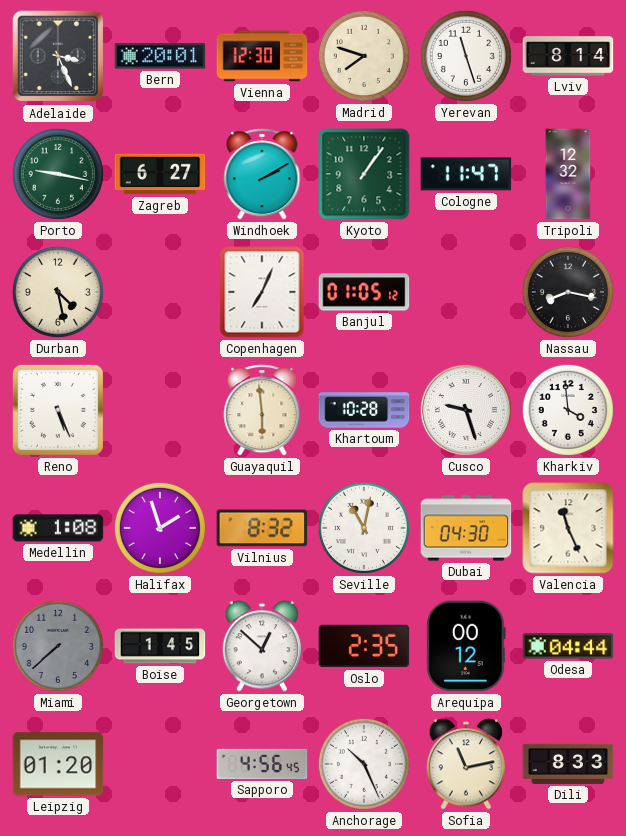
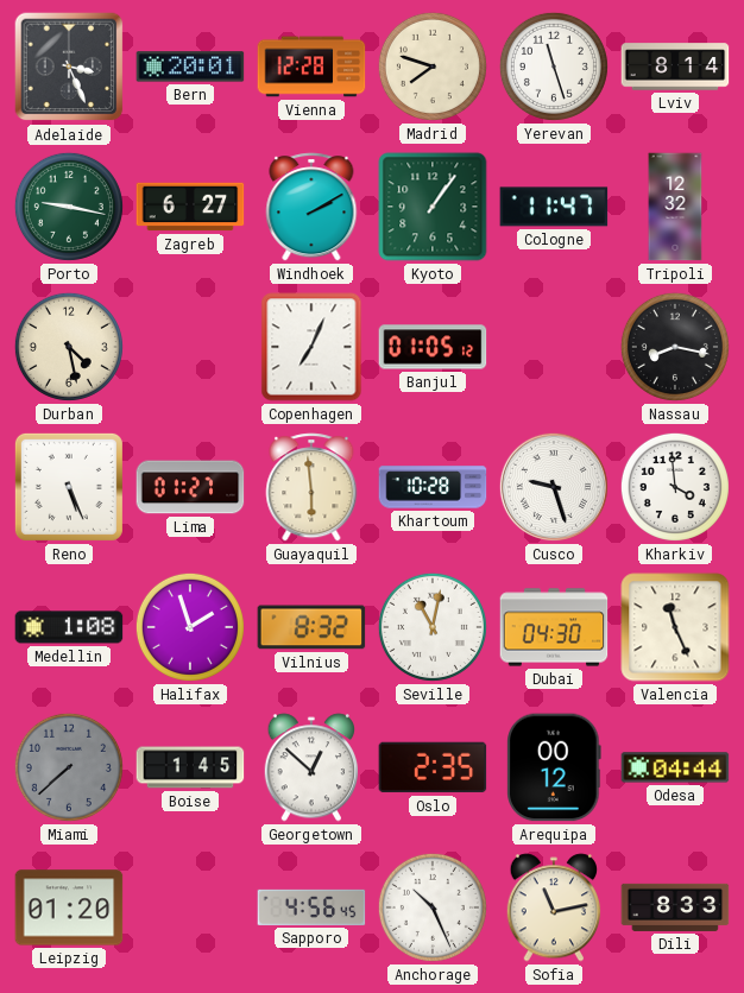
Vienna: 12:30 -> 12:28
Lima: none -> 01:27
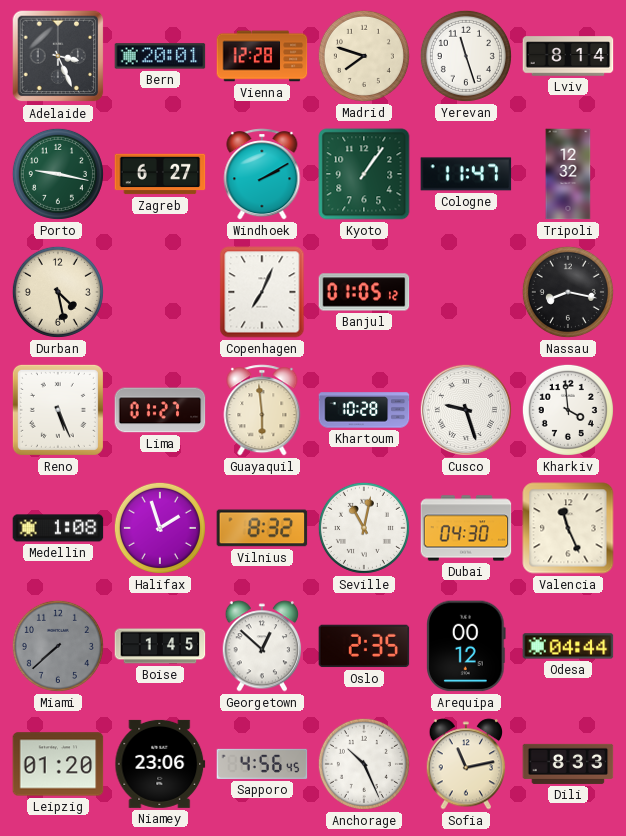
Niamey: none -> 23:06
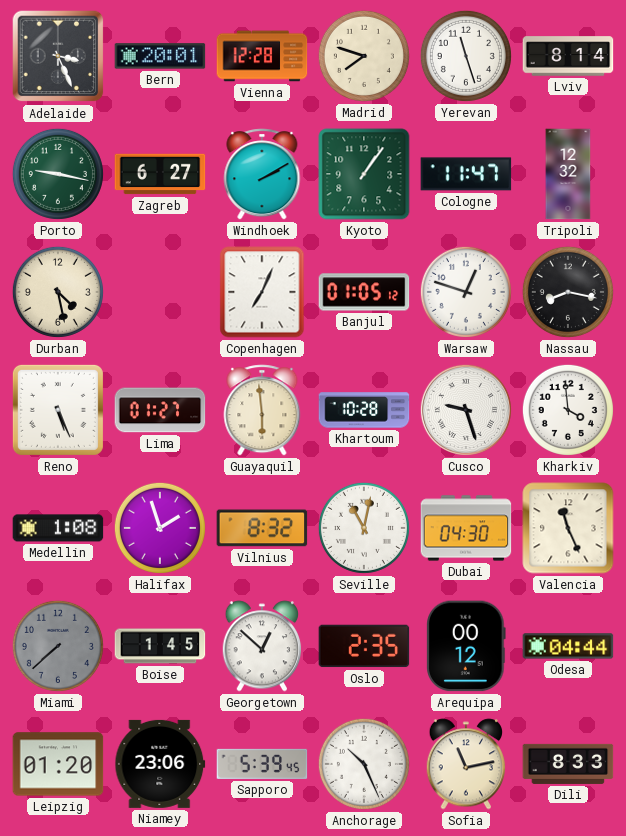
Warsaw: none -> 12:48
Sapporo: 4:56 -> 5:39
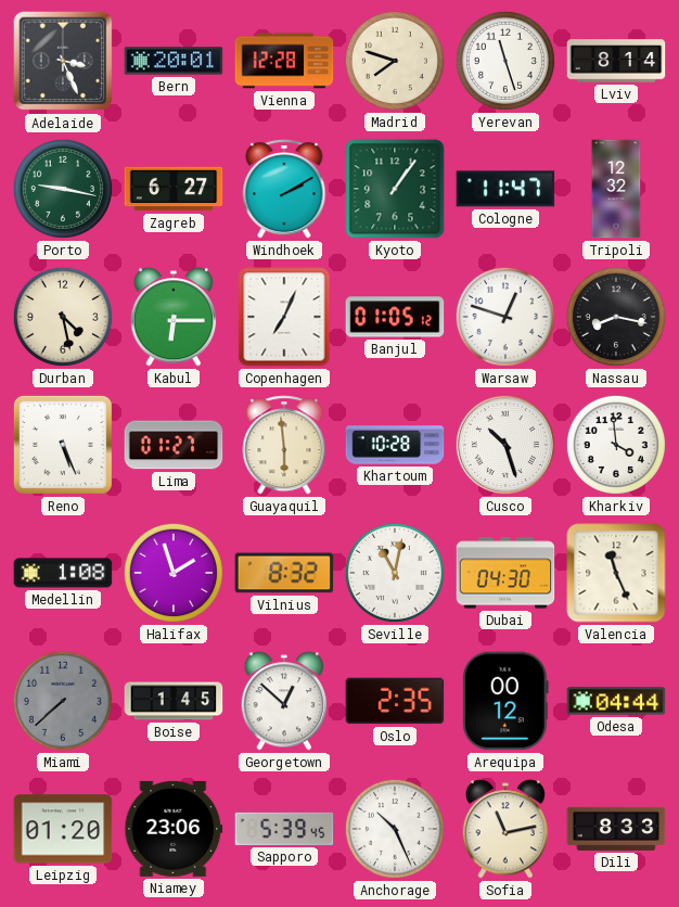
Kabul: none -> 6:15
Cusco: 9:27 -> 10:27
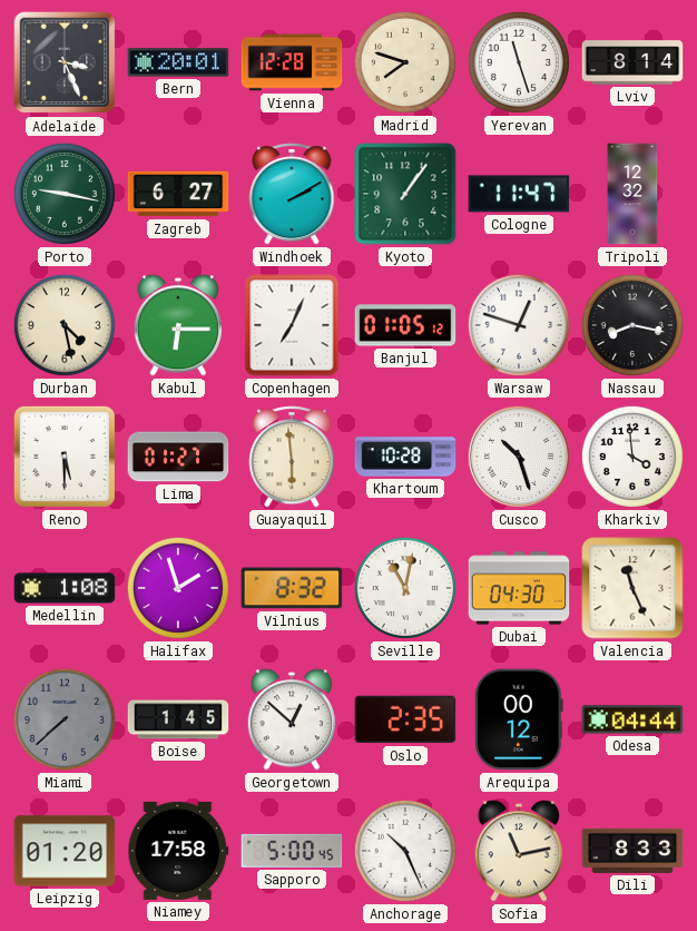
Reno: 5:26 -> 5:30
Niamey: 23:06 -> 17:58
Sapporo: 5:39 -> 5:00
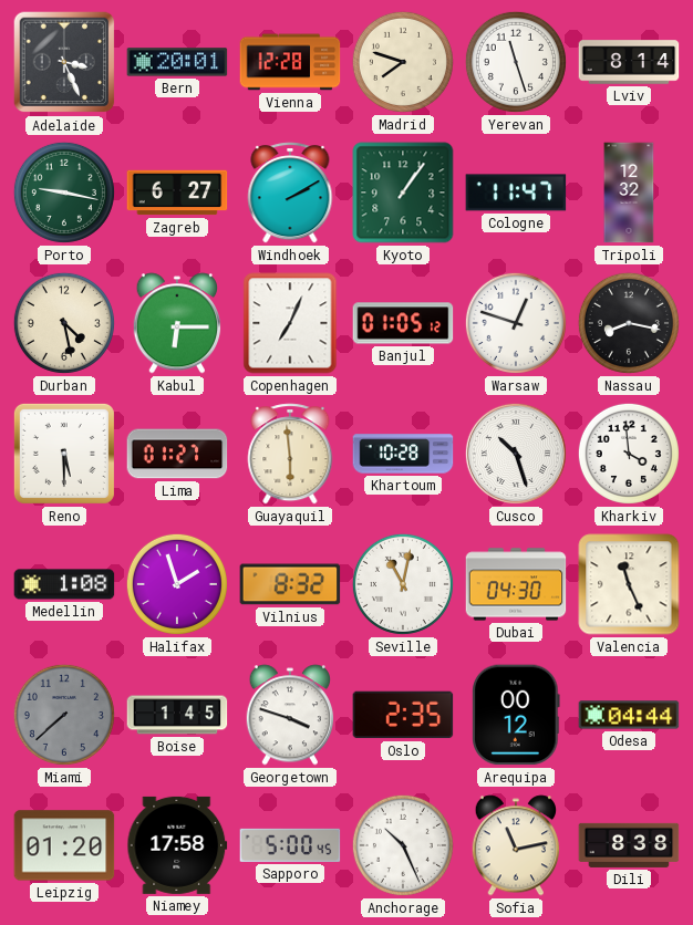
Georgetown: 12:52 -> 3:48
Dili: 8:33 -> 8:38
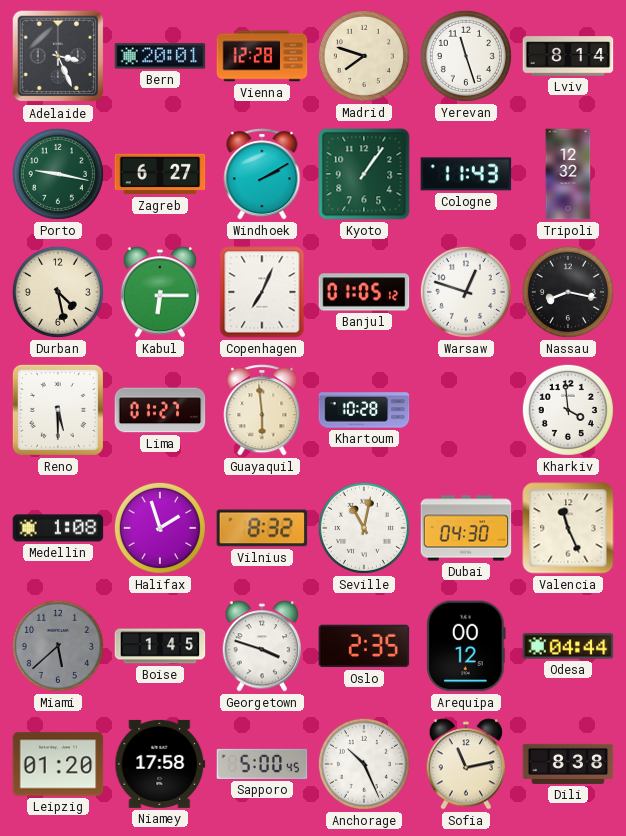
Cologne: 11:47 -> 11:43
Cusco: 10:27 -> none
Miami: 7:38 -> 5:38
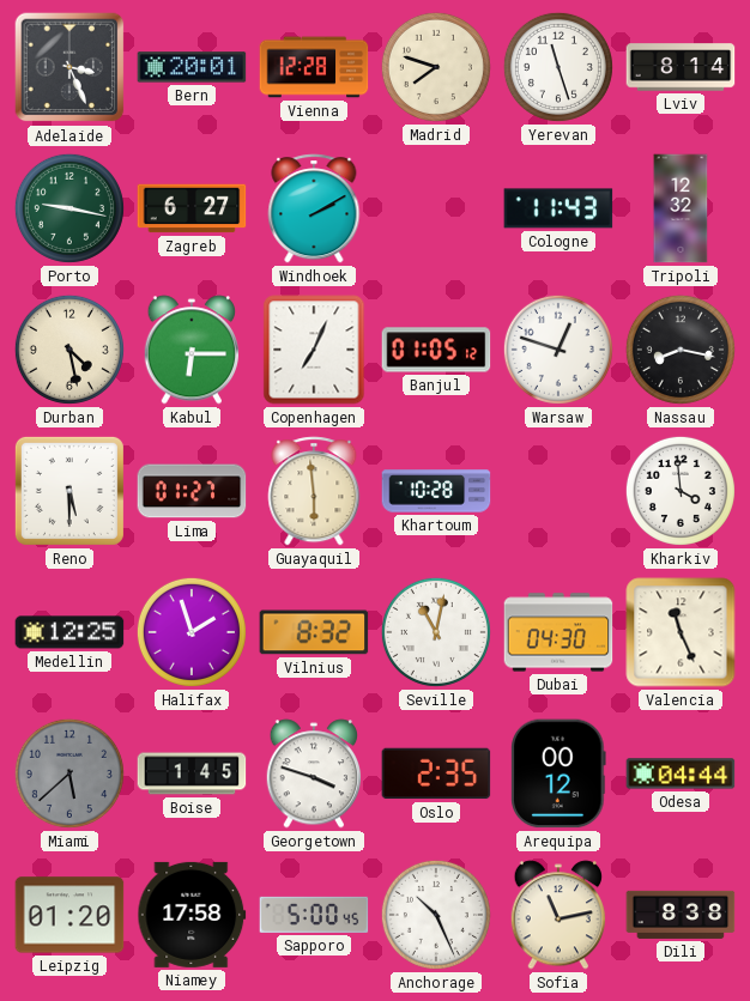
Kyoto: 1:06 -> none
Medellin: 1:08 -> 12:25
